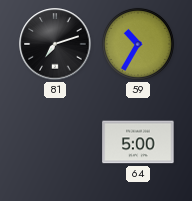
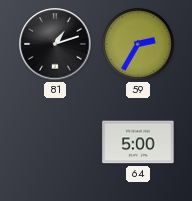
81: 7:12 -> 1:12
59: 10:35 -> 2:35
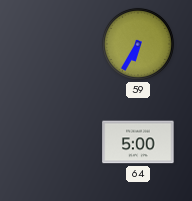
81: 1:12 -> none
59: 2:35 -> 6:35
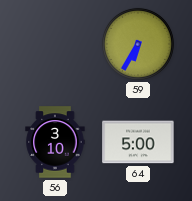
56: none -> 3:10
